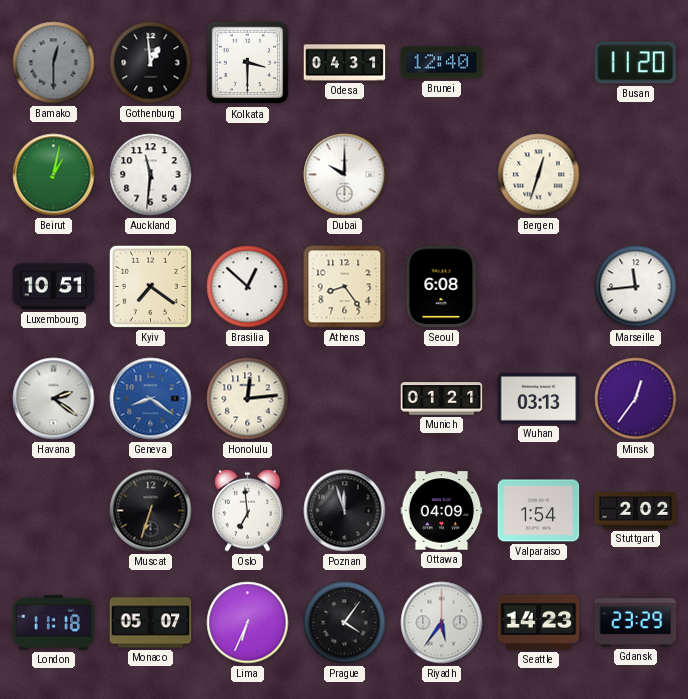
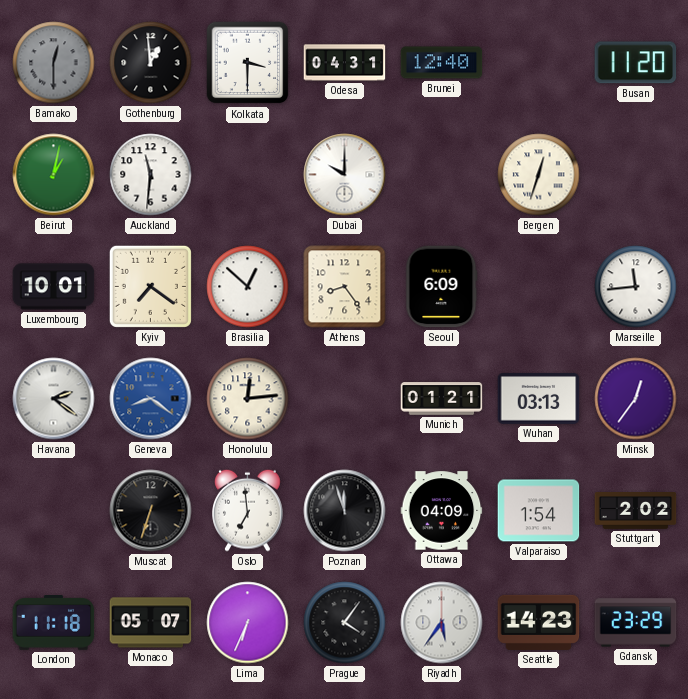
Luxembourg: 10:51 -> 10:01
Seoul: 6:08 -> 6:09
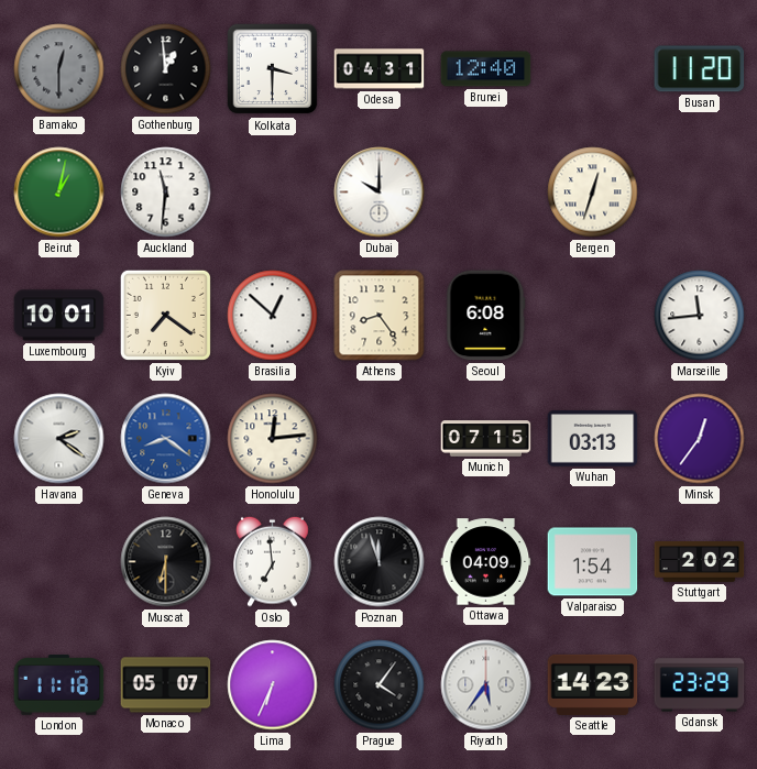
Seoul: 6:09 -> 6:08
Munich: 01:21 -> 07:15
Muscat: 6:33 -> 6:30
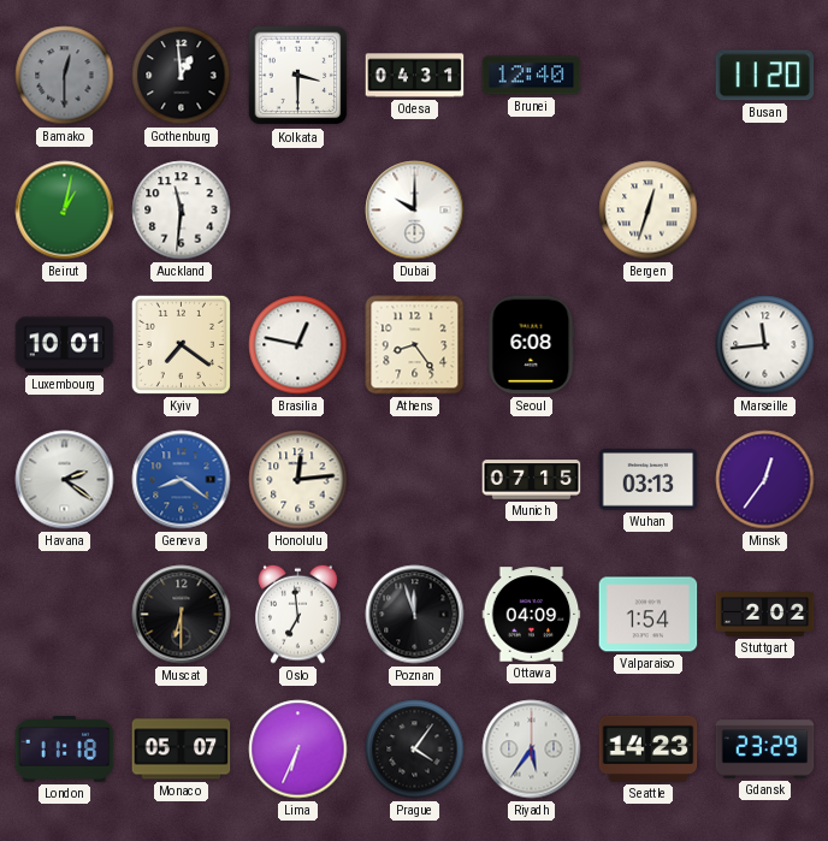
Brasilia: 12:52 -> 12:47
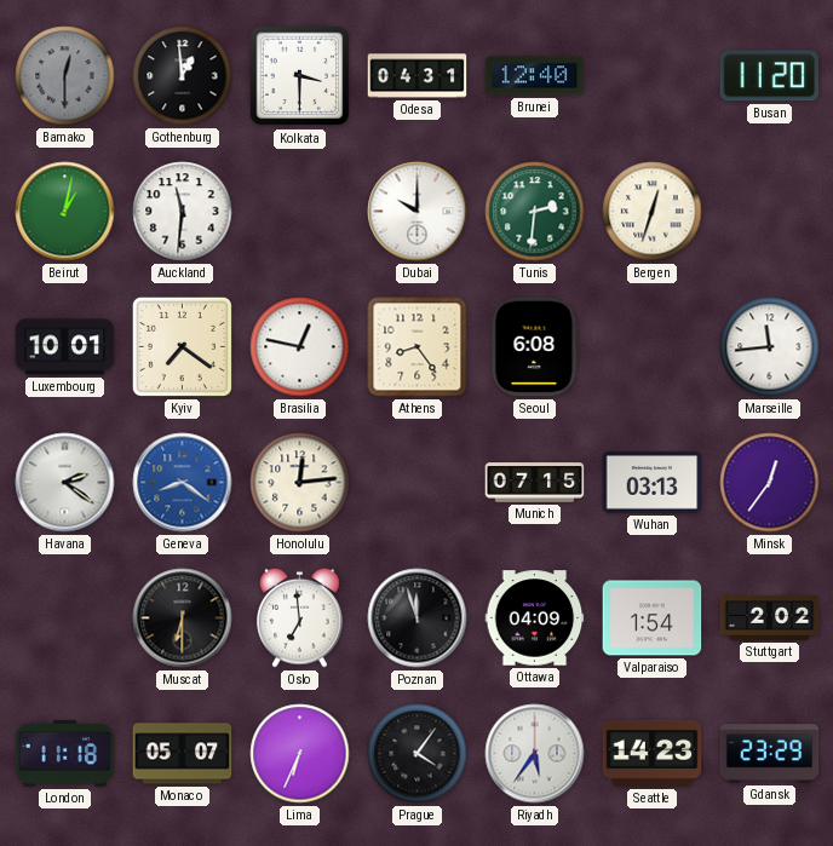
Tunis: none -> 2:31
